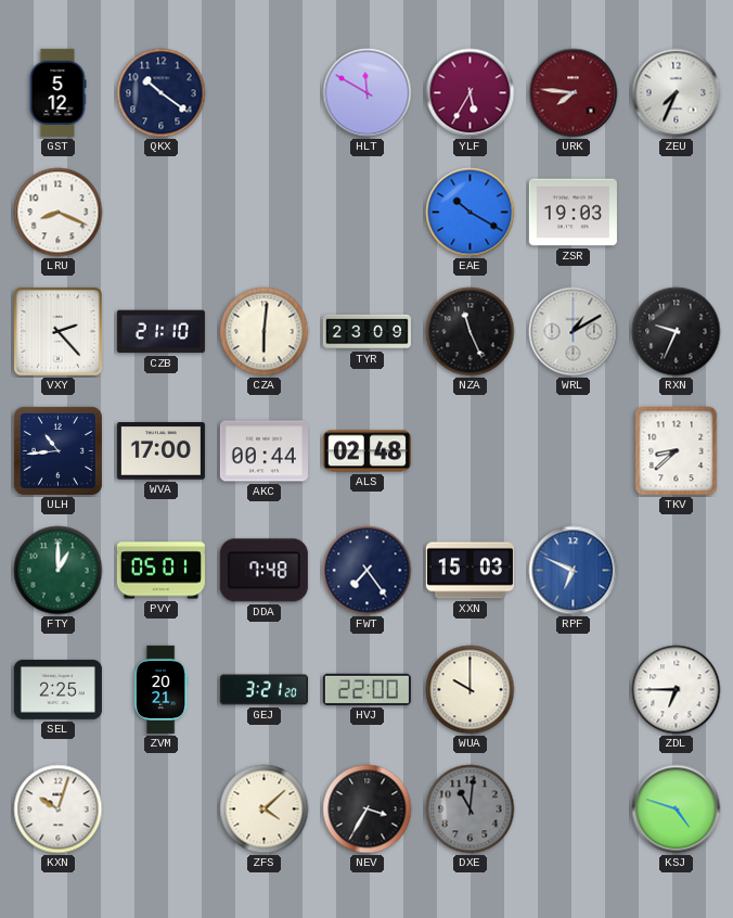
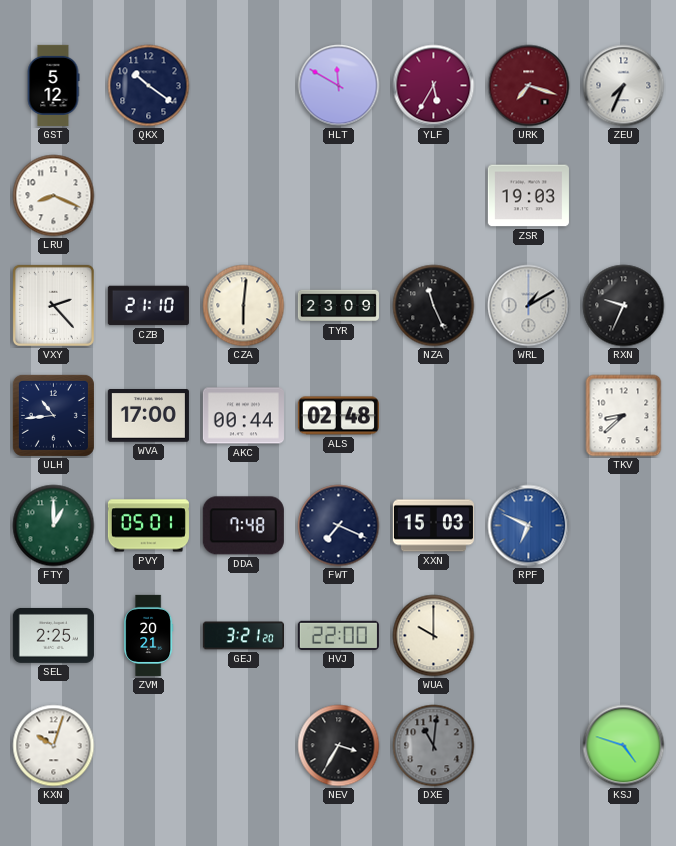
URK: 7:46 -> 7:18
EAE: 10:20 -> none
FWT: 7:24 -> 7:19
ZDL: 6:45 -> none
ZFS: 4:08 -> none
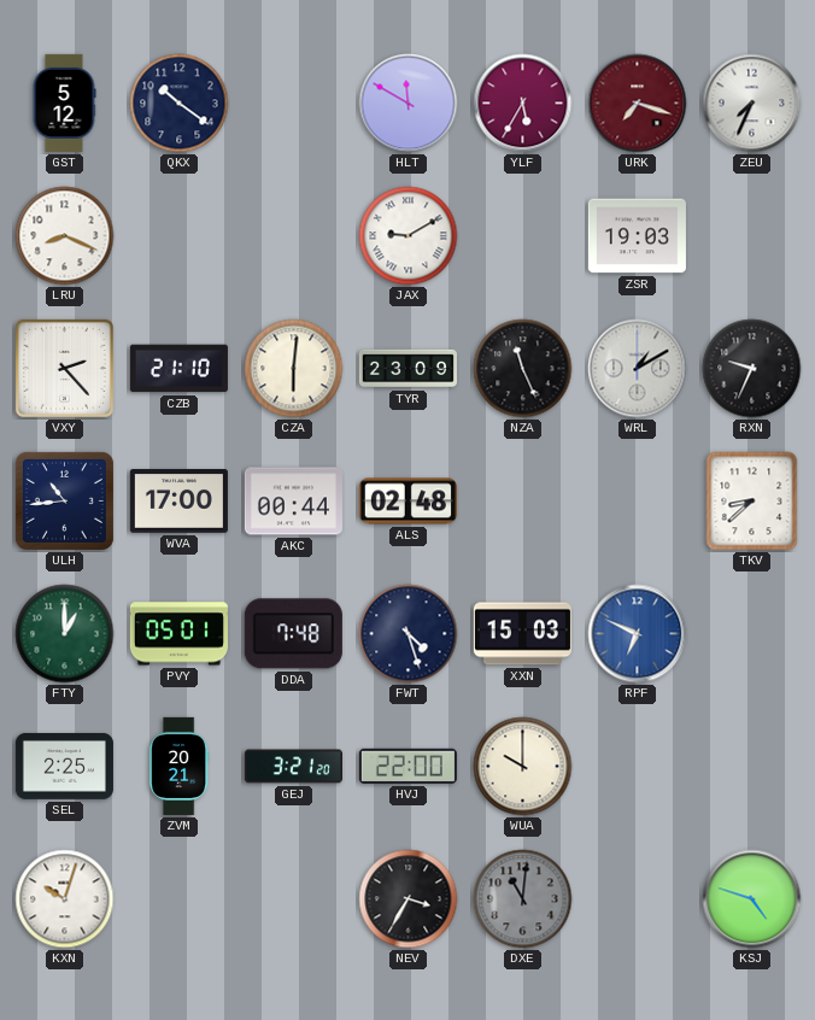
JAX: none -> 9:10
FWT: 7:19 -> 4:27
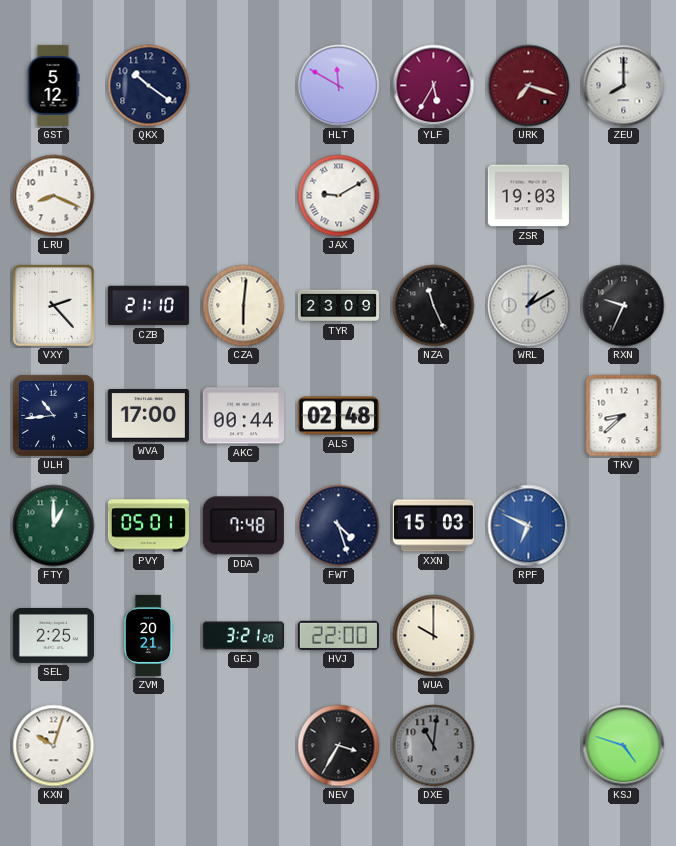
ZEU: 7:34 -> 8:00
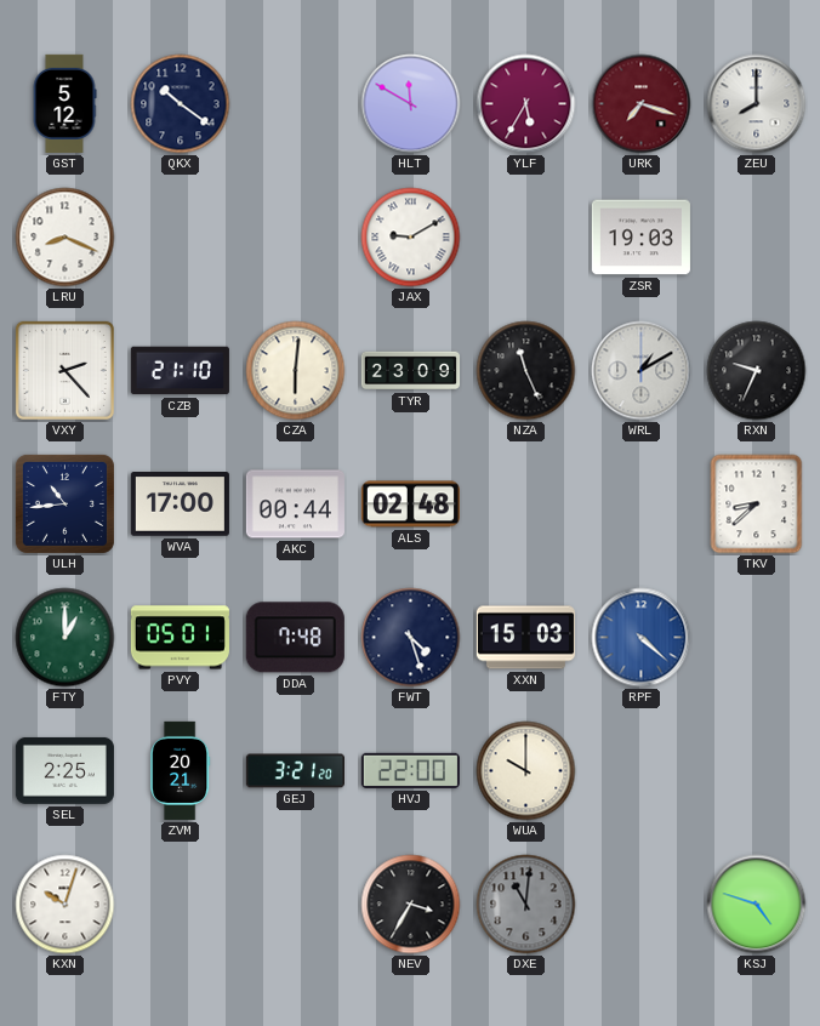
RPF: 6:49 -> 4:22
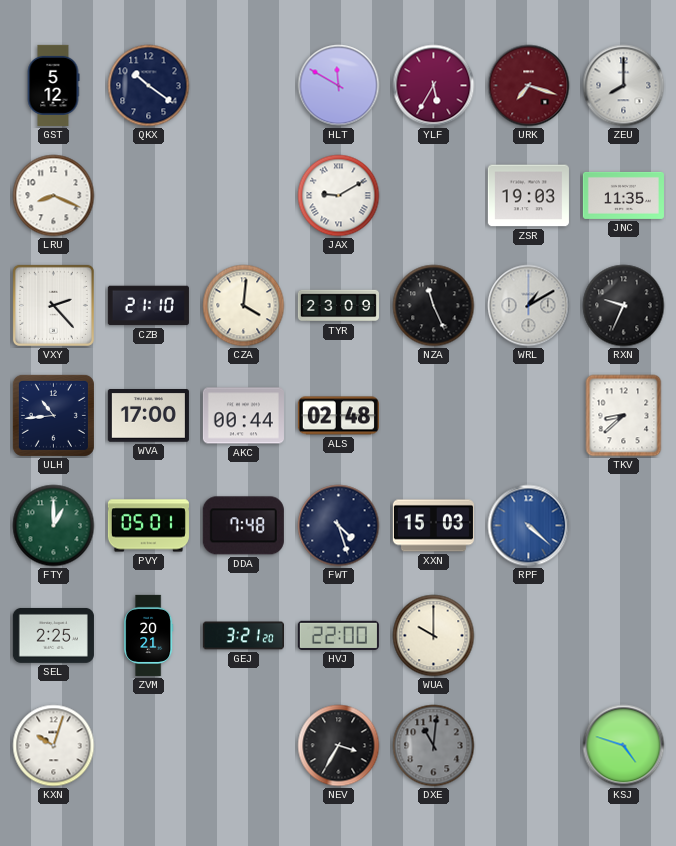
JNC: none -> 11:35
CZA: 6:01 -> 4:01
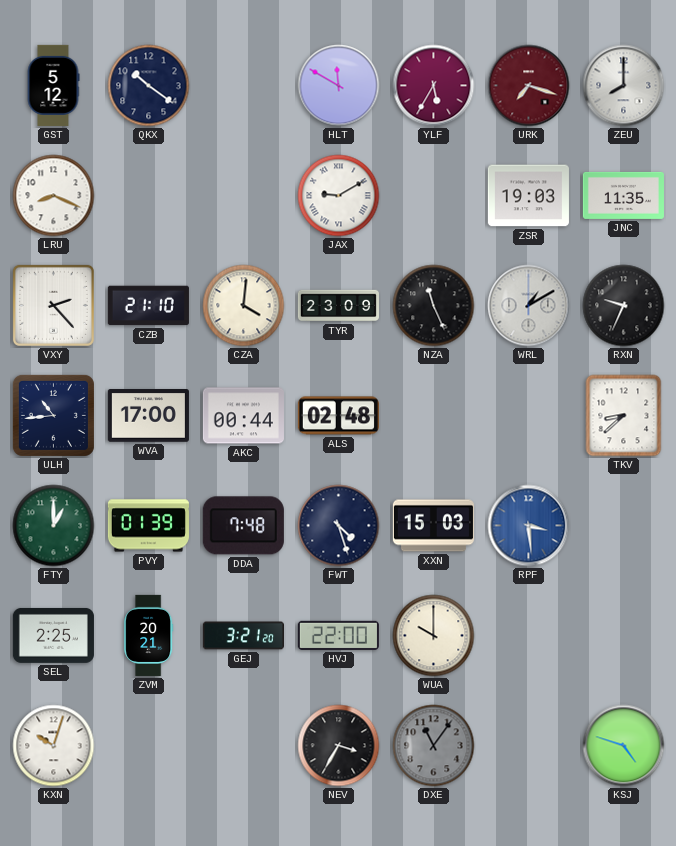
PVY: 05:01 -> 01:39
RPF: 4:22 -> 3:29
DXE: 11:01 -> 11:06
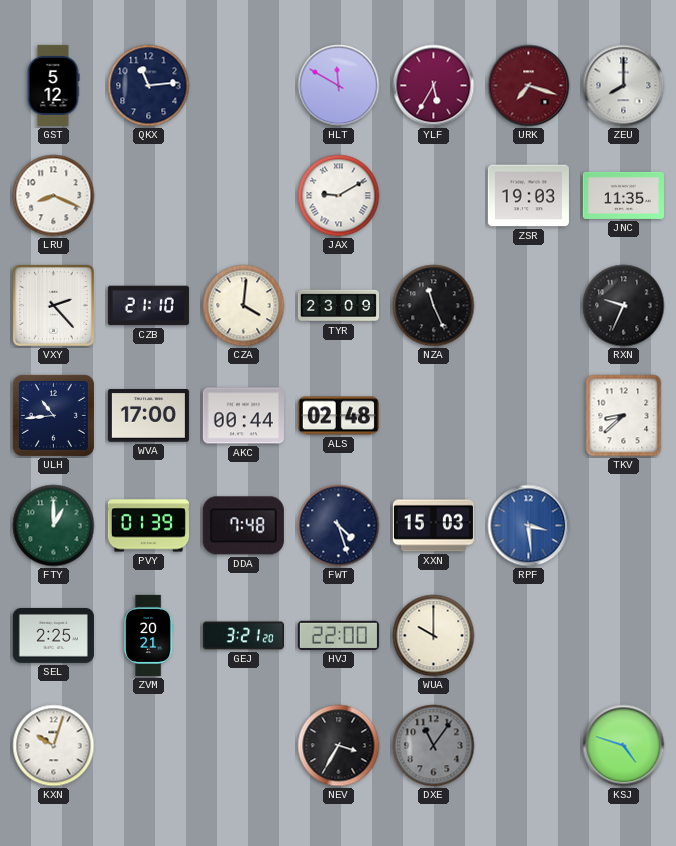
QKX: 10:21 -> 11:14
WRL: 1:10 -> none
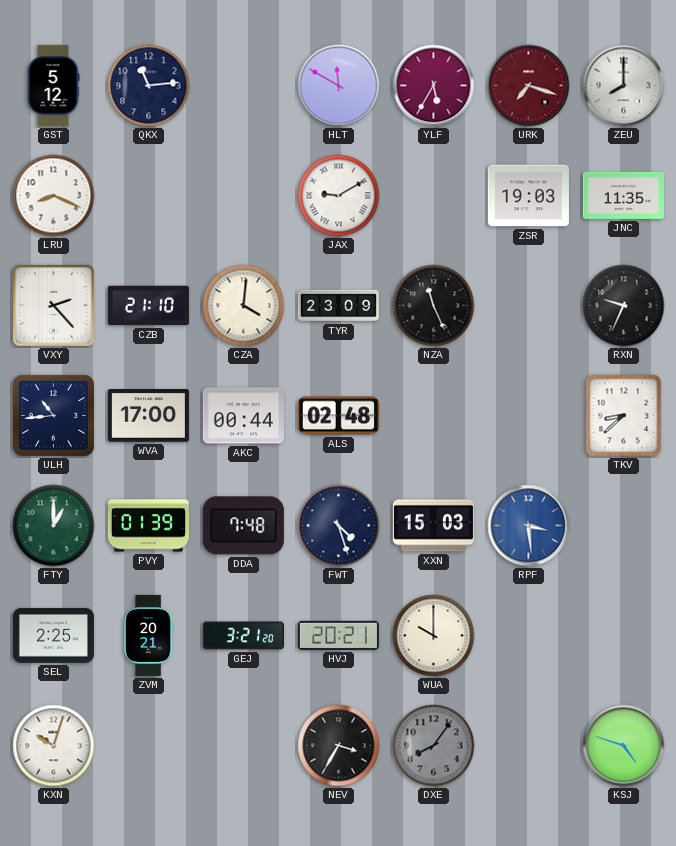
HVJ: 22:00 -> 20:21
DXE: 11:06 -> 8:06
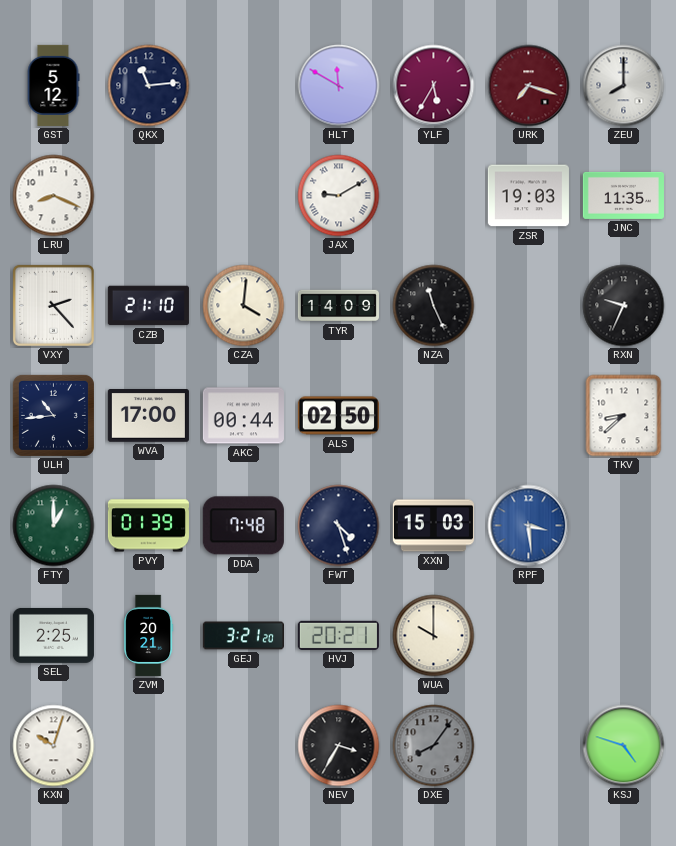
TYR: 23:09 -> 14:09
ALS: 02:48 -> 02:50
